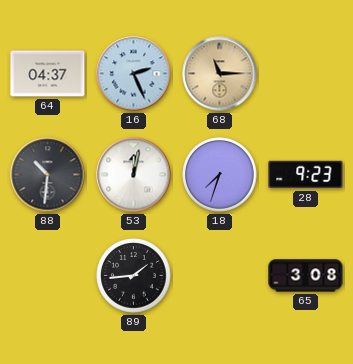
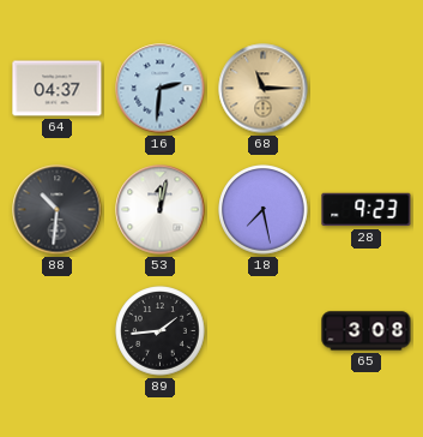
16: 2:26 -> 2:31
18: 7:33 -> 7:28
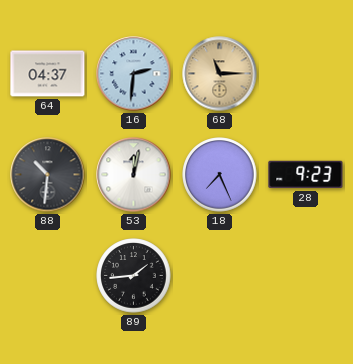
18: 7:28 -> 7:26
65: 3:08 -> none
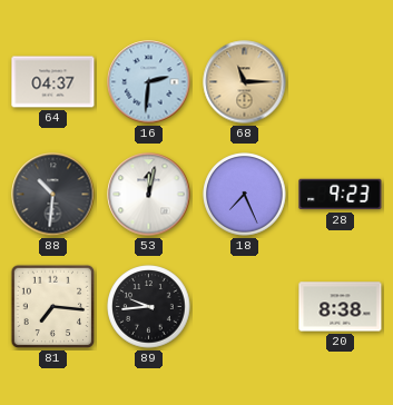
81: none -> 7:16
89: 1:44 -> 9:44
20: none -> 8:38
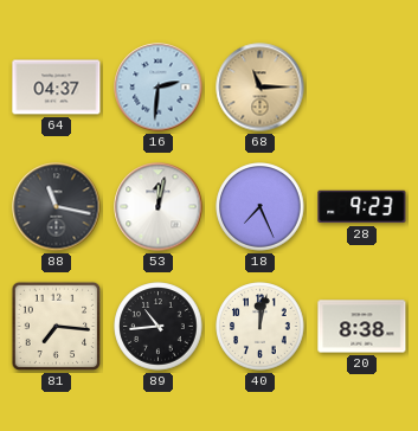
88: 10:31 -> 11:17
89: 9:44 -> 10:44
40: none -> 12:02
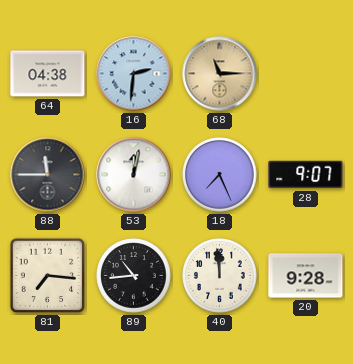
64: 04:37 -> 04:38
88: 11:17 -> 11:45
28: 9:23 -> 9:07
40: 12:02 -> 11:59
20: 8:38 -> 9:28
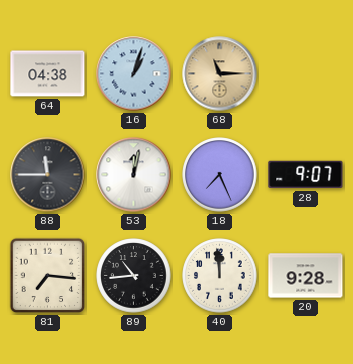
16: 2:31 -> 1:03
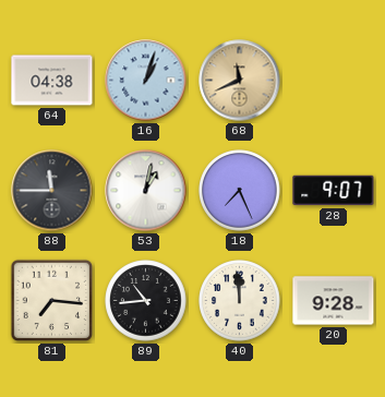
68: 11:15 -> 11:41
53: 12:02 -> 1:02
